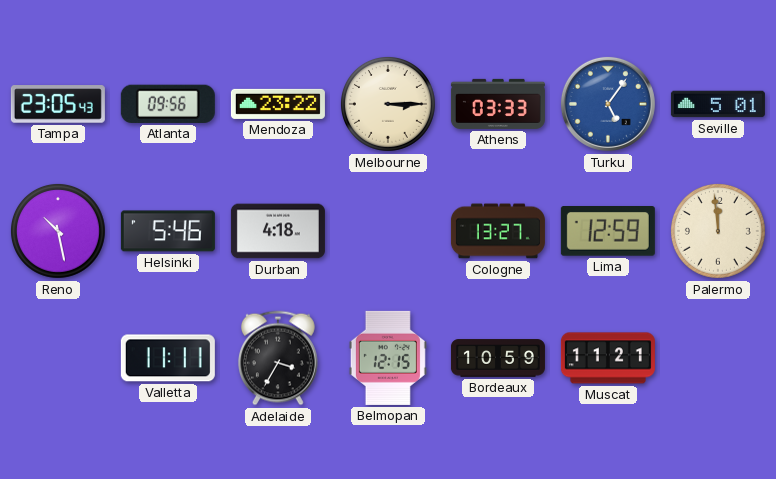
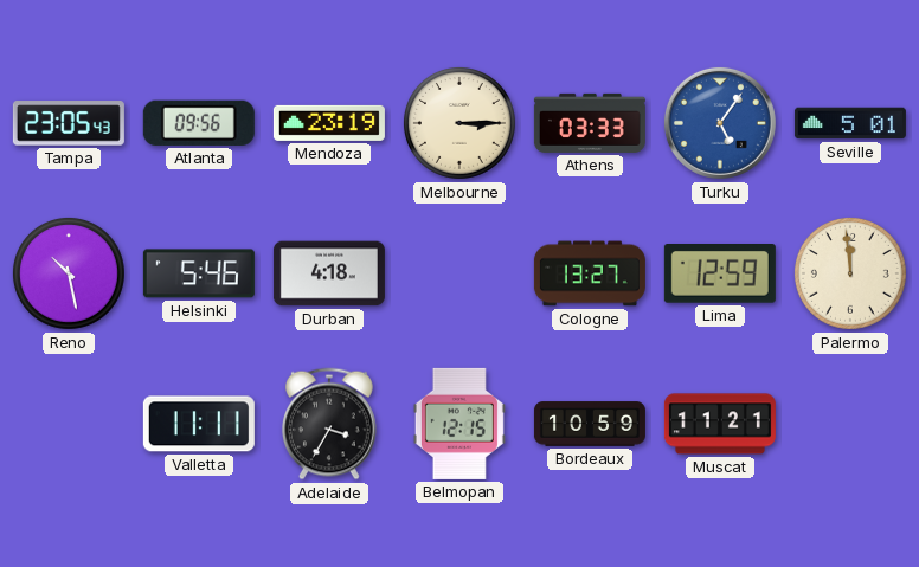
Mendoza: 23:22 -> 23:19
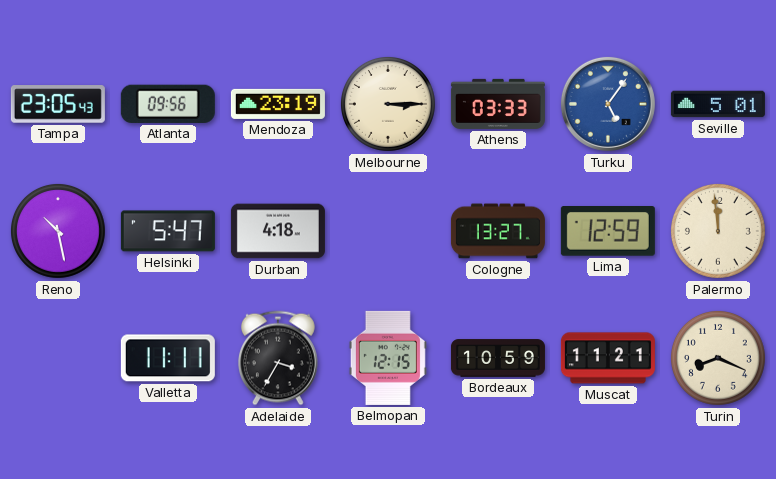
Helsinki: 5:46 -> 5:47
Turin: none -> 8:19
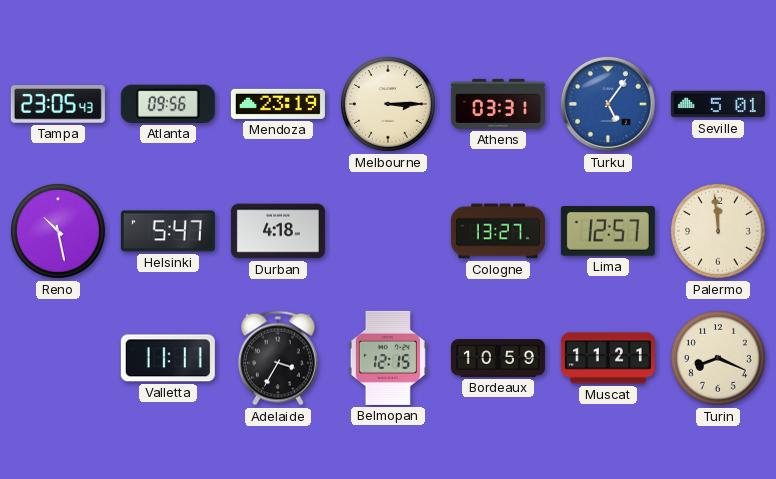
Athens: 03:33 -> 03:31
Lima: 12:59 -> 12:57
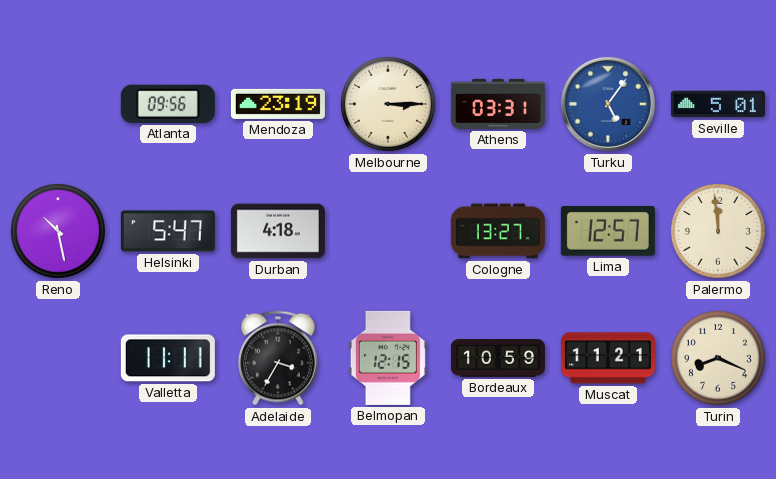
Tampa: 23:05 -> none
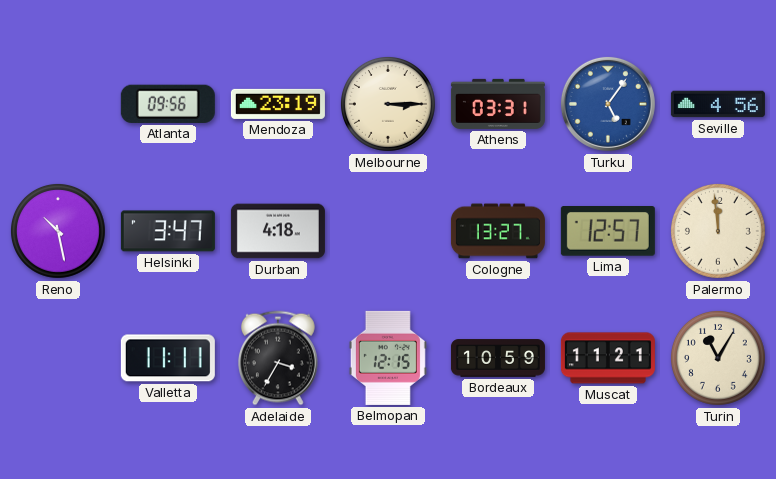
Seville: 5:01 -> 4:56
Helsinki: 5:47 -> 3:47
Turin: 8:19 -> 11:05
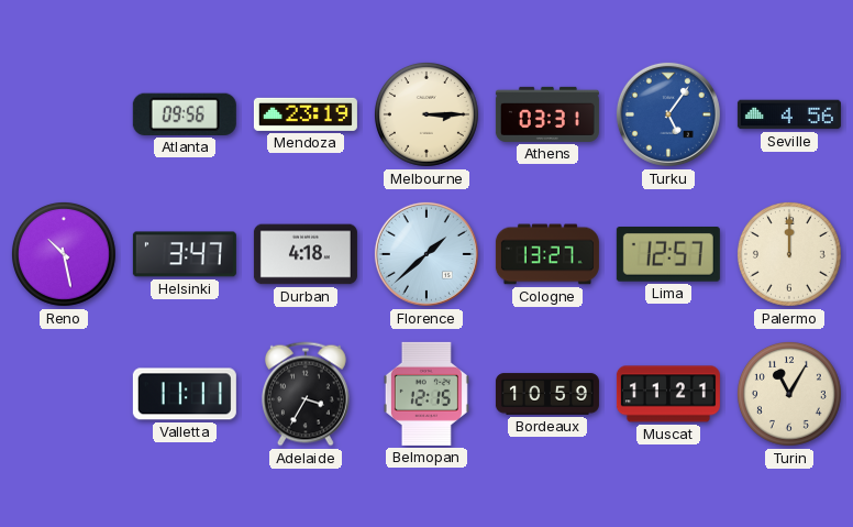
Florence: none -> 1:38
Palermo: 11:59 -> 12:00
